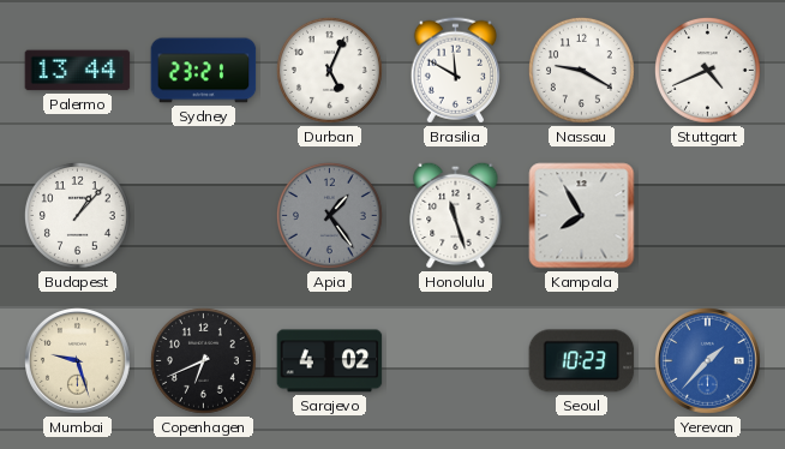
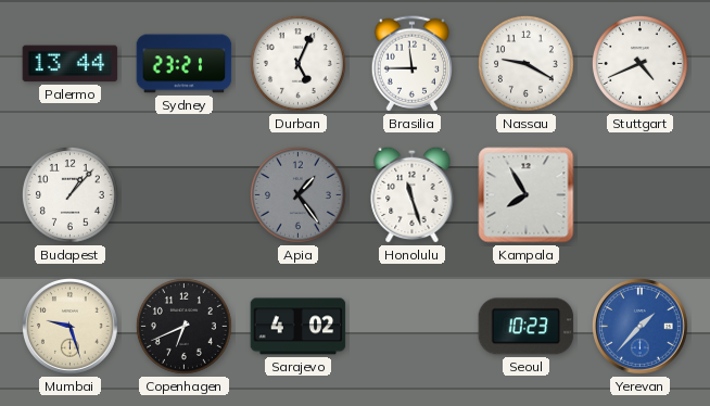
Brasilia: 11:50 -> 11:45
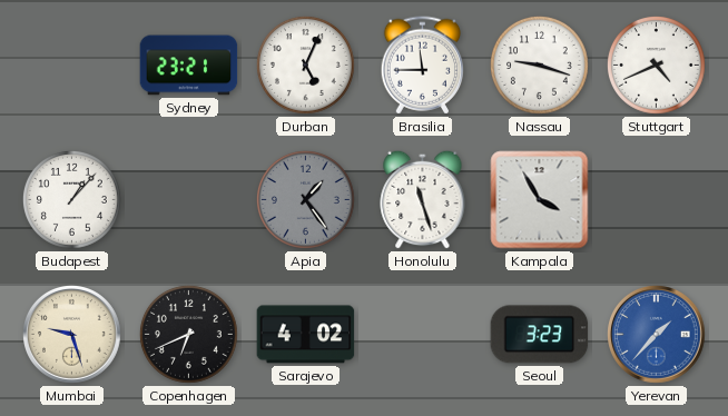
Palermo: 13:44 -> none
Nassau: 9:20 -> 9:18
Kampala: 7:55 -> 3:55
Seoul: 10:23 -> 3:23
